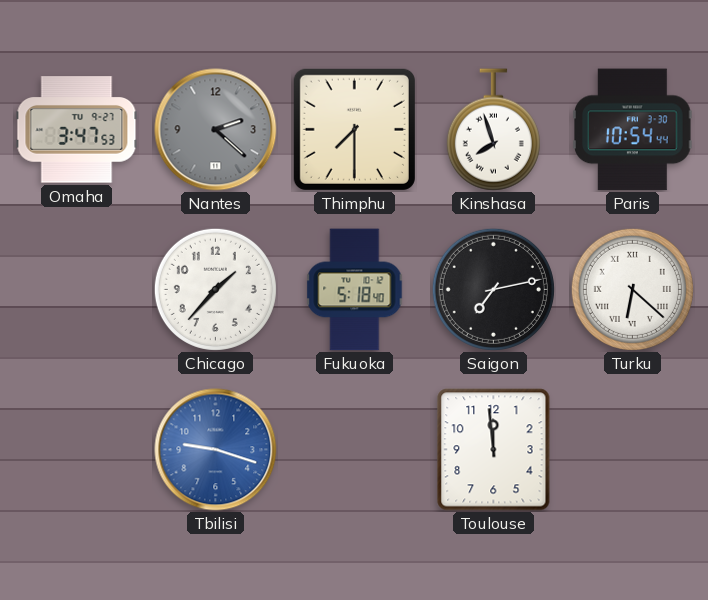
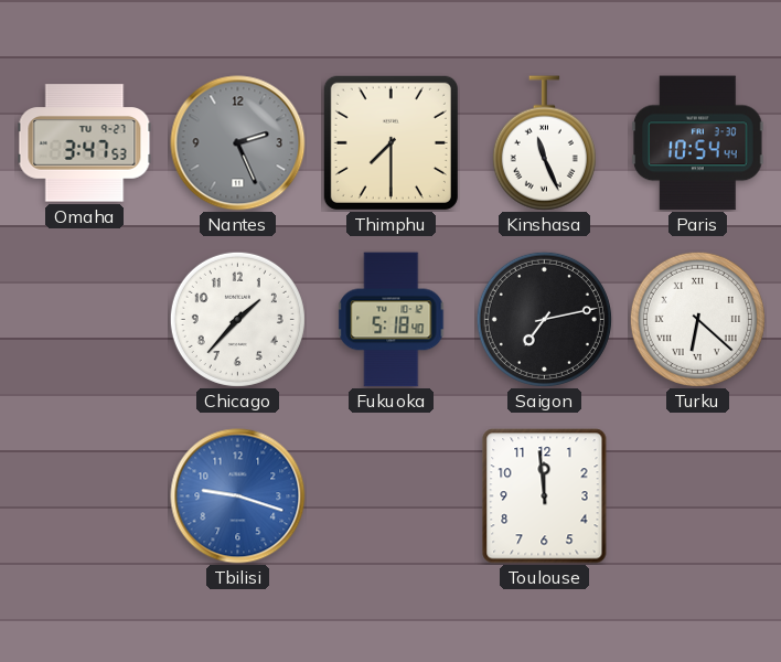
Nantes: 2:22 -> 2:26
Kinshasa: 7:57 -> 11:26
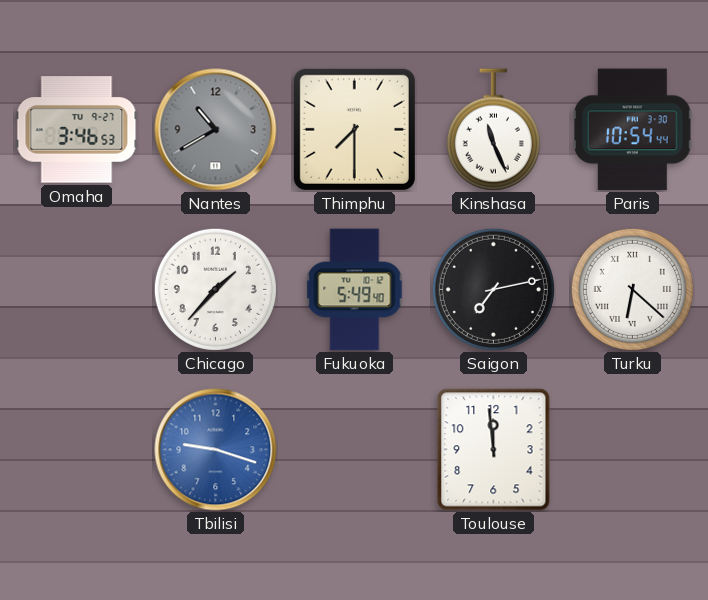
Omaha: 3:47 -> 3:46
Nantes: 2:26 -> 10:40
Fukuoka: 5:18 -> 5:49
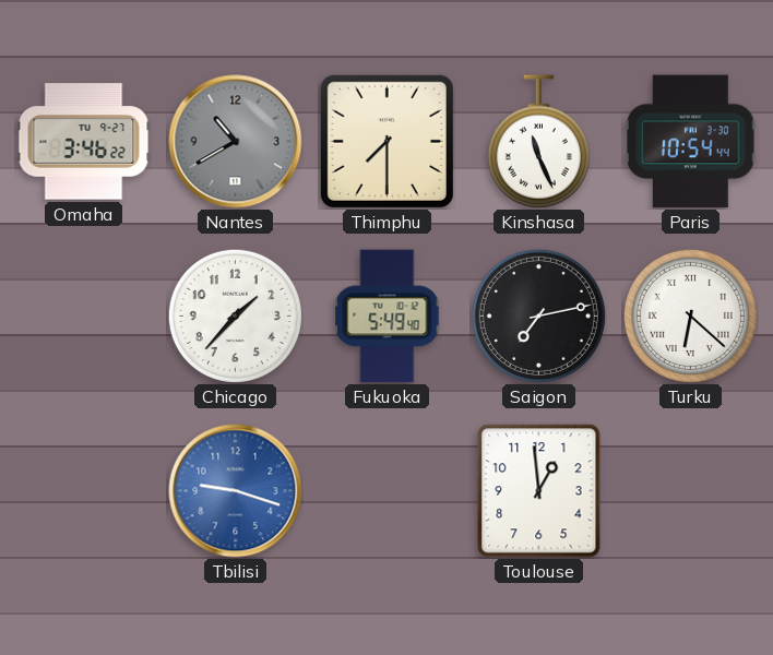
Omaha: 3:46:53 -> 3:46:22
Toulouse: 11:59 -> 12:59
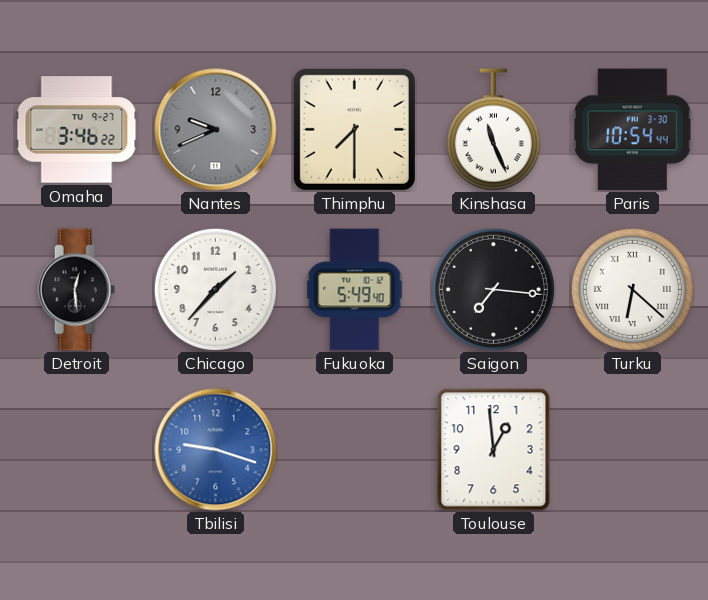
Nantes: 10:40 -> 9:41
Detroit: none -> 12:29
Saigon: 7:13 -> 7:16
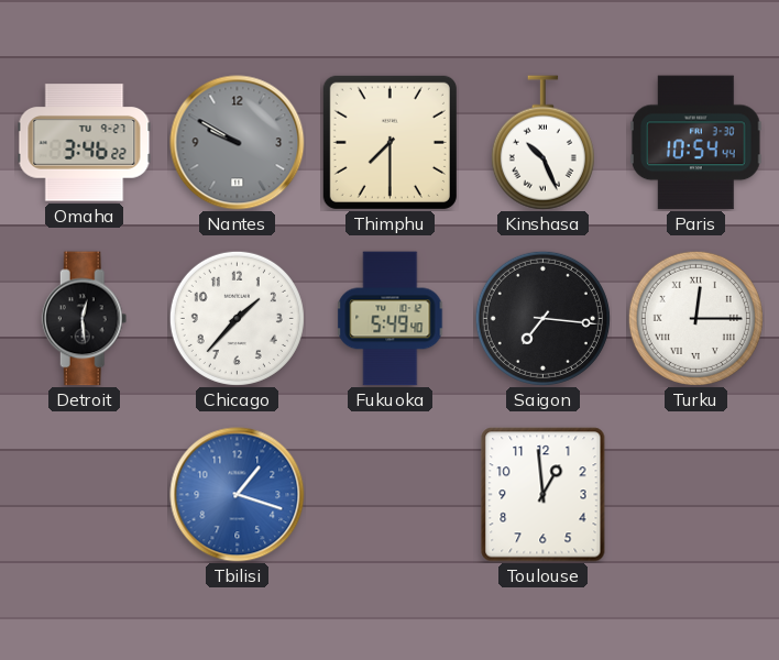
Nantes: 9:41 -> 9:50
Kinshasa: 11:26 -> 10:26
Turku: 6:22 -> 12:15
Tbilisi: 9:18 -> 1:18
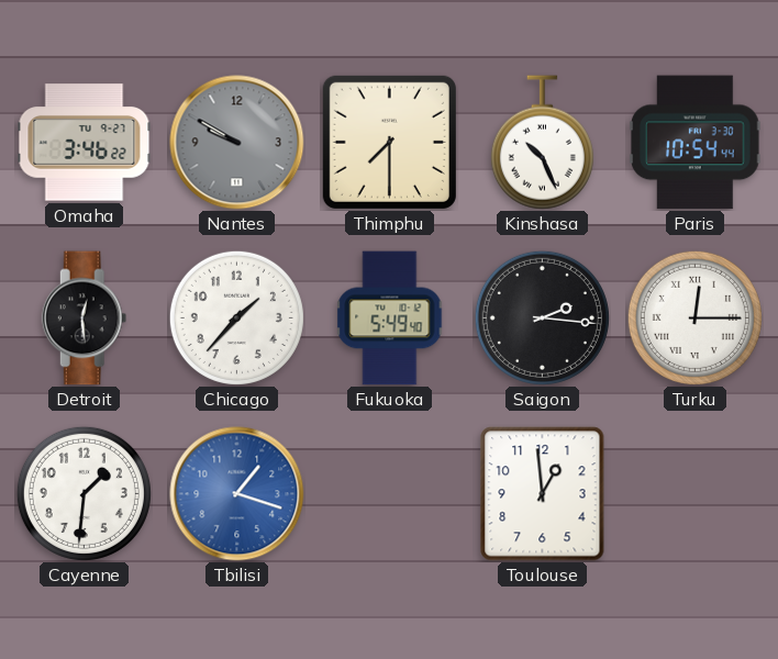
Saigon: 7:16 -> 2:16
Cayenne: none -> 1:31
